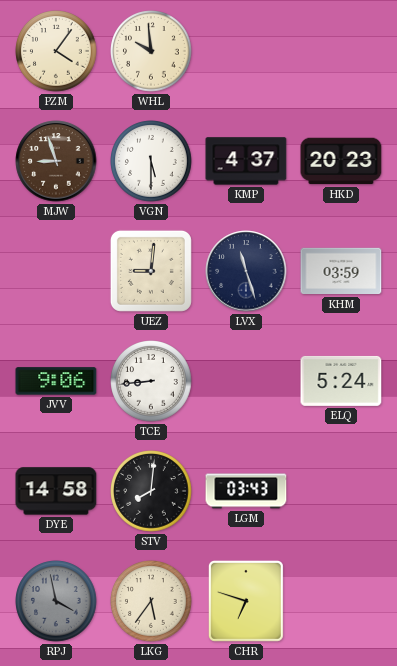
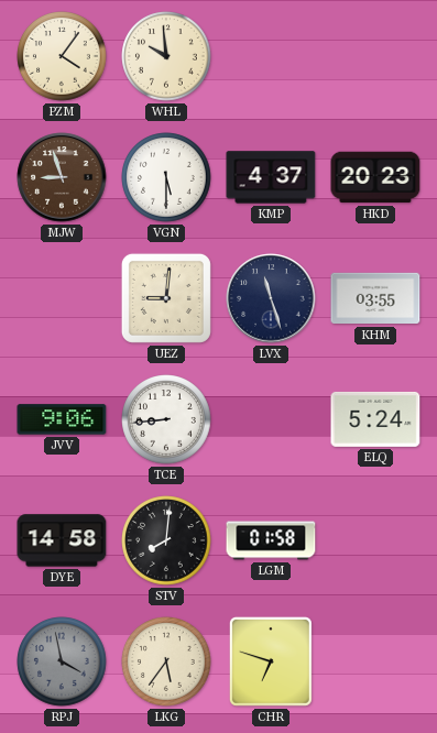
KHM: 03:59 -> 03:55
LGM: 03:43 -> 01:58
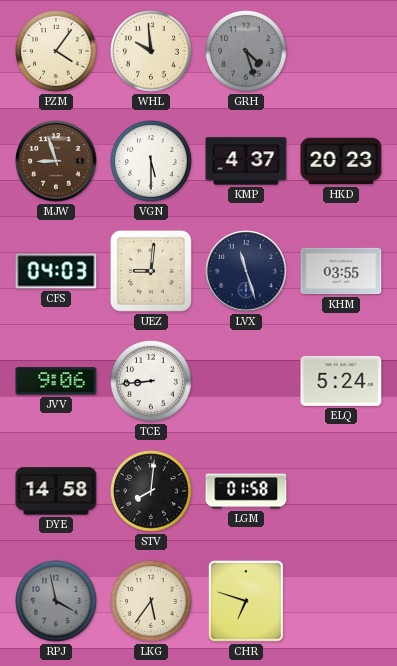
GRH: none -> 4:27
CFS: none -> 04:03
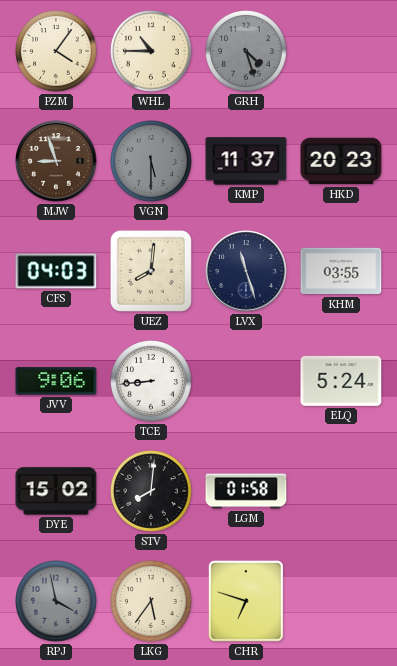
WHL: 9:59 -> 10:45
VGN dial: white -> grey
KMP: 4:37 -> 11:37
UEZ: 9:01 -> 8:01
DYE: 14:58 -> 15:02
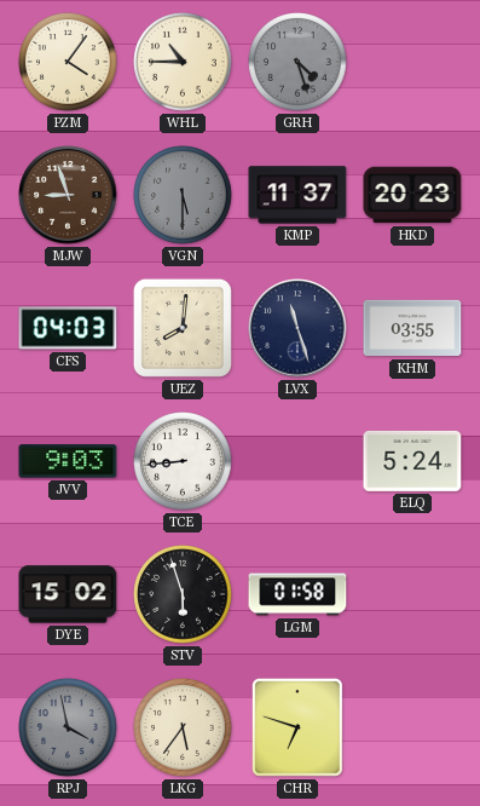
JVV: 9:06 -> 9:03
STV: 8:01 -> 5:57
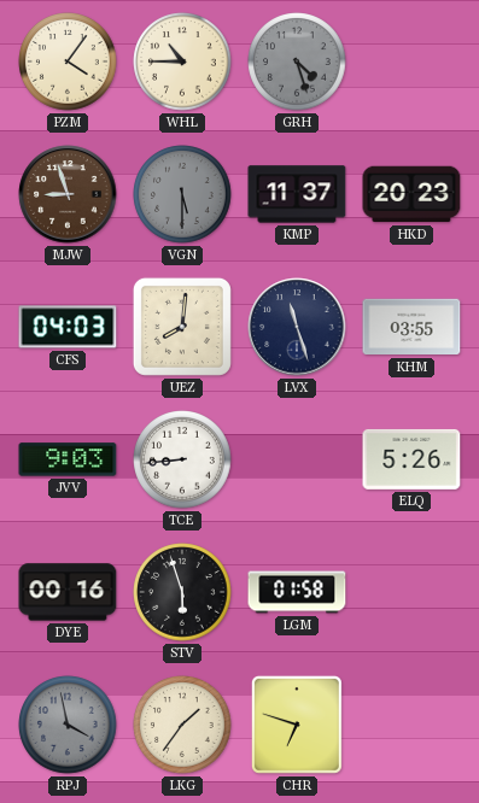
ELQ: 5:24 -> 5:26
DYE: 15:02 -> 00:16
LKG: 5:36 -> 1:36
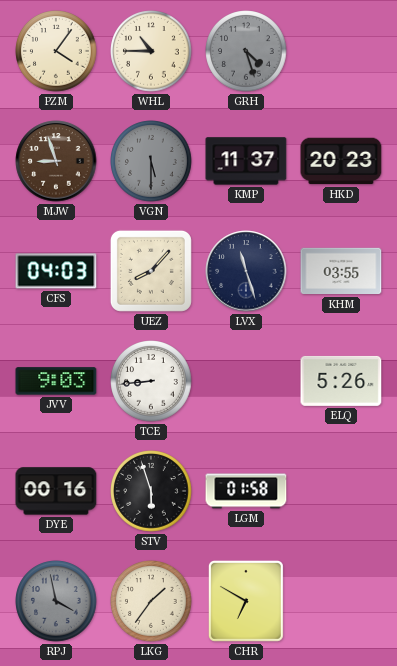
UEZ: 8:01 -> 8:07
CHR: 6:48 -> 6:50
